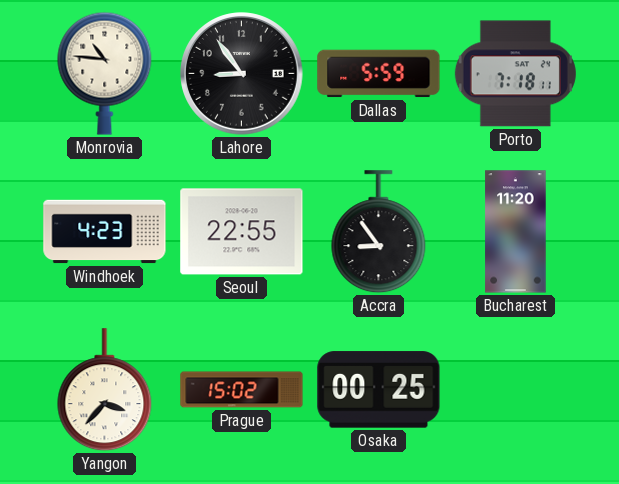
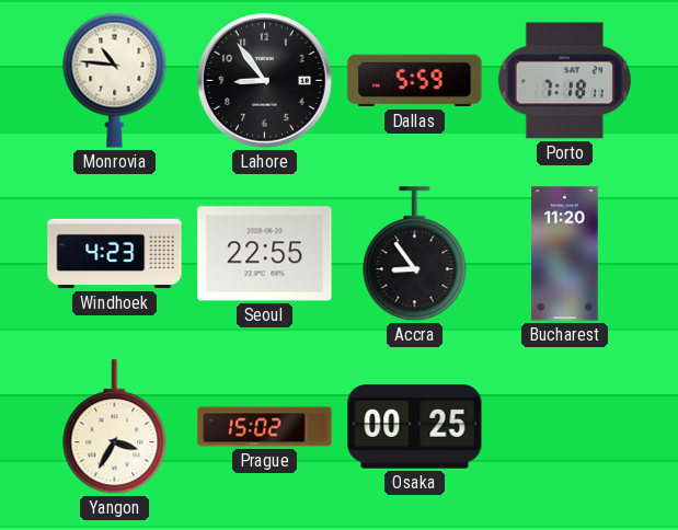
Yangon: 3:37 -> 3:35
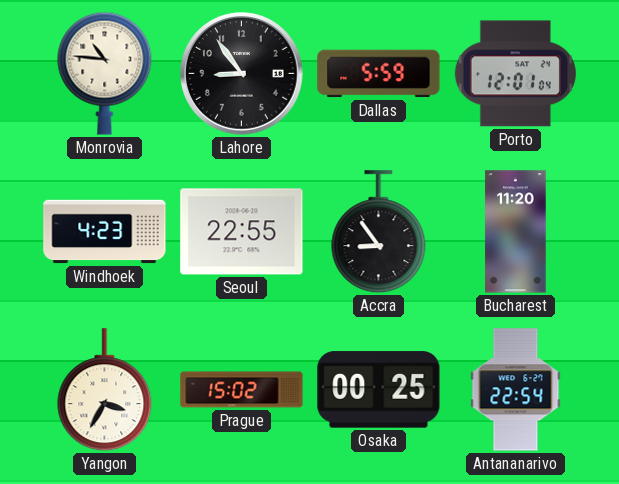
Porto: 7:18 -> 12:01
Antananarivo: none -> 22:54
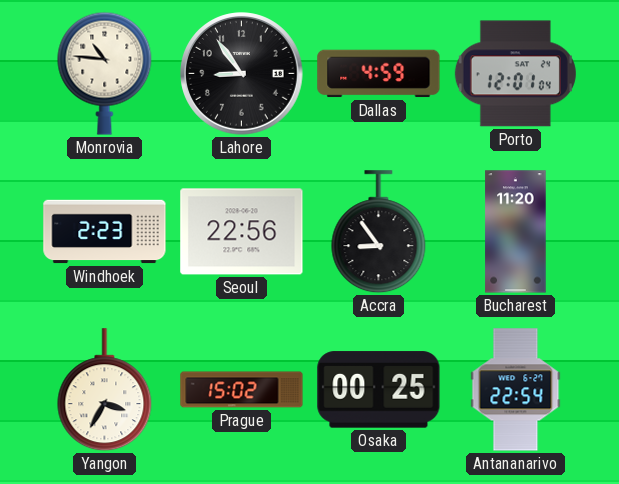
Dallas: 5:59 -> 4:59
Windhoek: 4:23 -> 2:23
Seoul: 22:55 -> 22:56
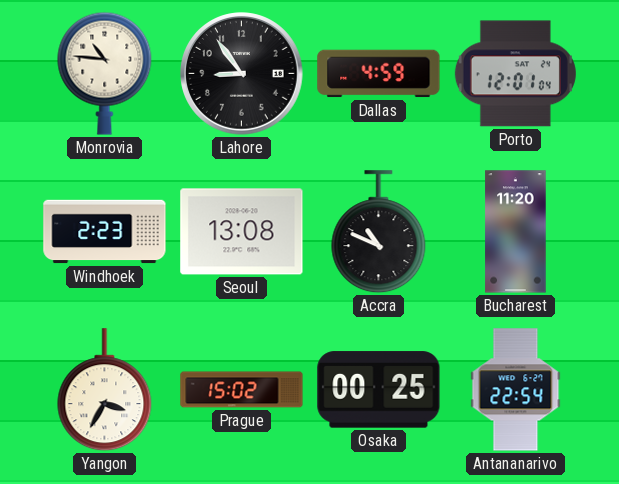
Seoul: 22:56 -> 13:08
Accra: 8:54 -> 10:49
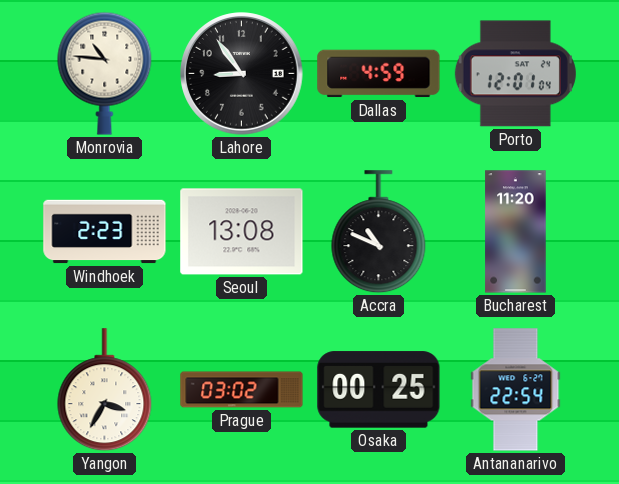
Prague: 15:02 -> 03:02
